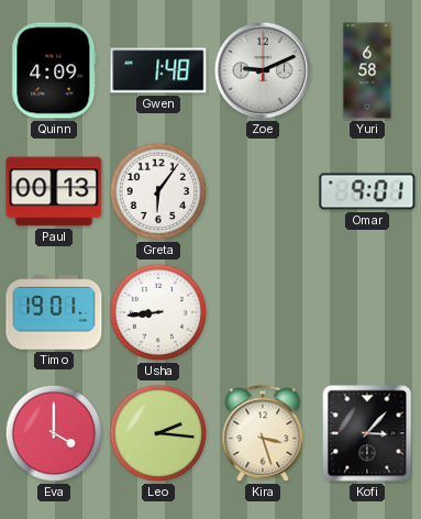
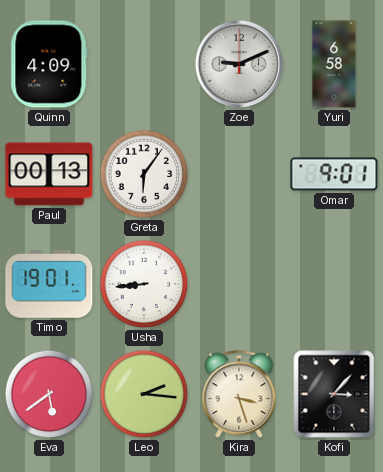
Gwen: 1:48 -> none
Eva: 4:00 -> 5:39
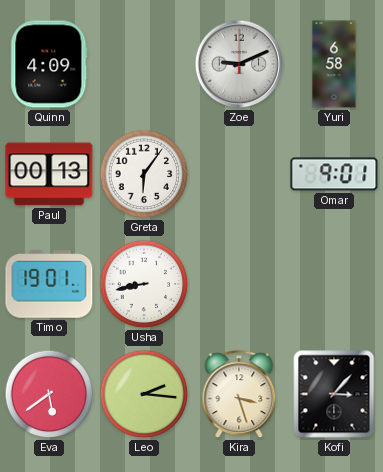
Usha: 8:44 -> 8:43
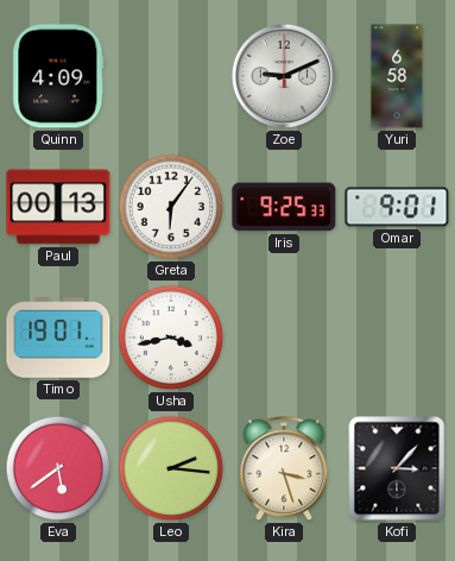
Iris: none -> 9:25
Usha: 8:43 -> 3:43
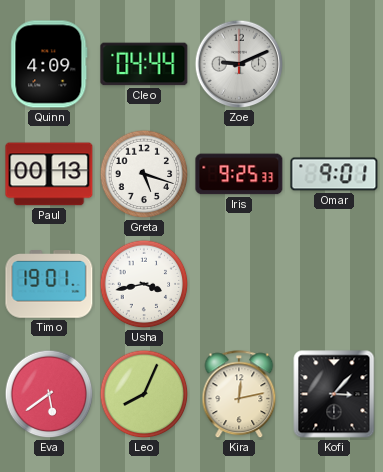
Cleo: none -> 04:44
Yuri: 6:58 -> none
Greta: 6:06 -> 5:18
Leo: 2:16 -> 8:04
Kira: 3:27 -> 12:13
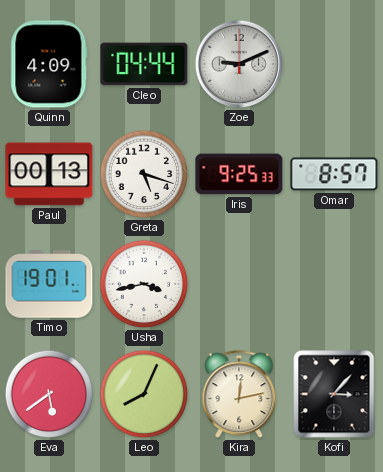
Omar: 9:01 -> 8:57
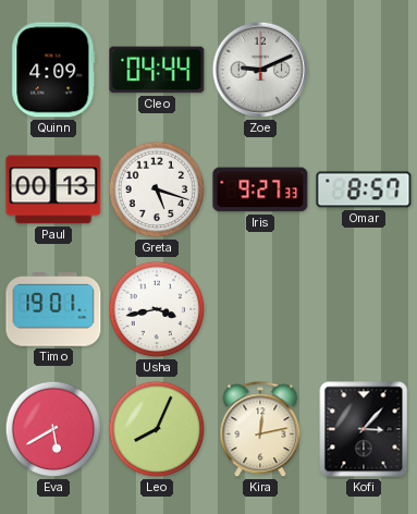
Iris: 9:25 -> 9:27
Eva: 5:39 -> 5:40
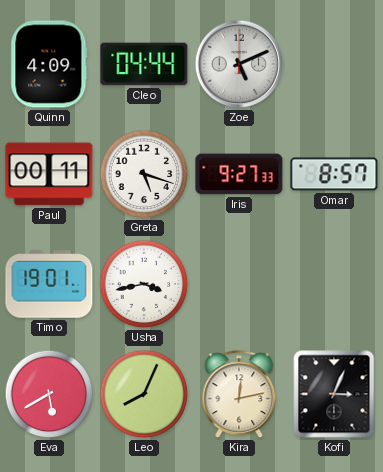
Zoe: 9:11 -> 5:11
Paul: 00:13 -> 00:11
Kofi: 3:07 -> 3:04
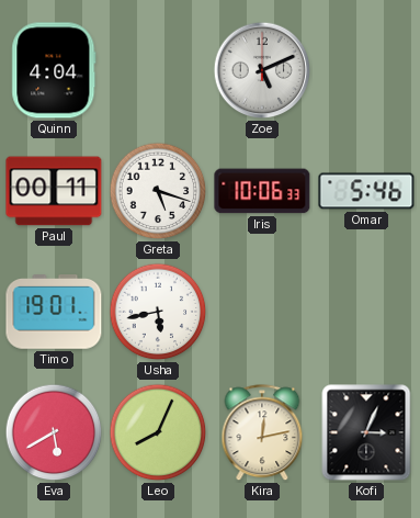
Quinn: 4:09 -> 4:04
Cleo: 04:44 -> none
Iris: 9:27 -> 10:06
Omar: 8:57 -> 5:46
Usha: 3:43 -> 5:43
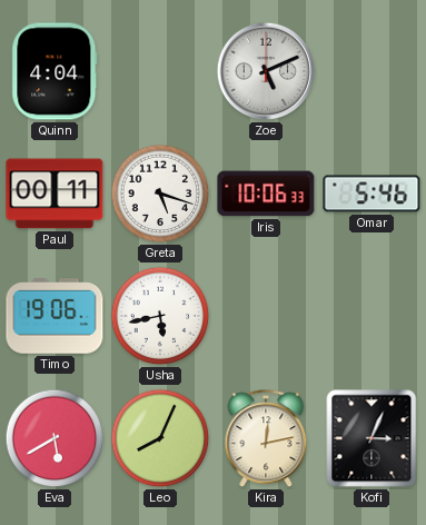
Timo: 19:01 -> 19:06
